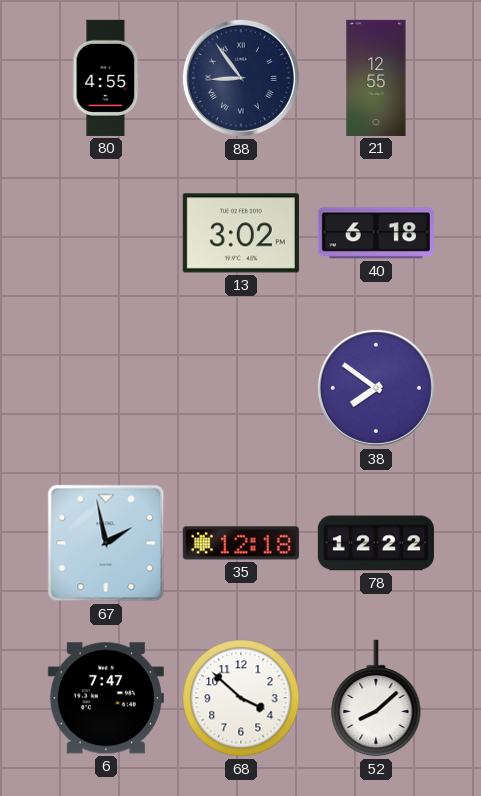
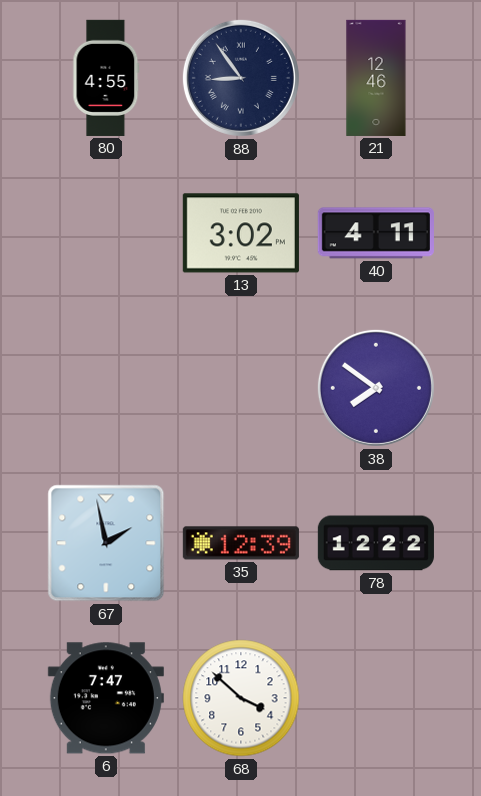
21: 12:55 -> 12:46
40: 6:18 -> 4:11
35: 12:18 -> 12:39
52: 8:08 -> none
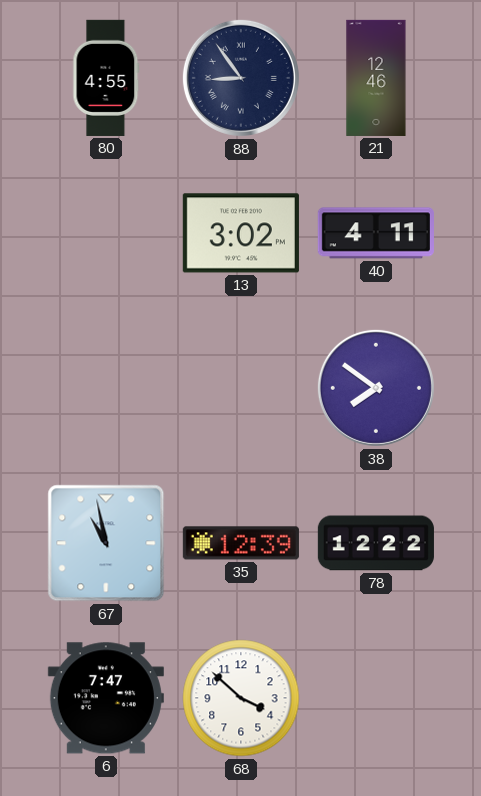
67: 1:58 -> 10:58
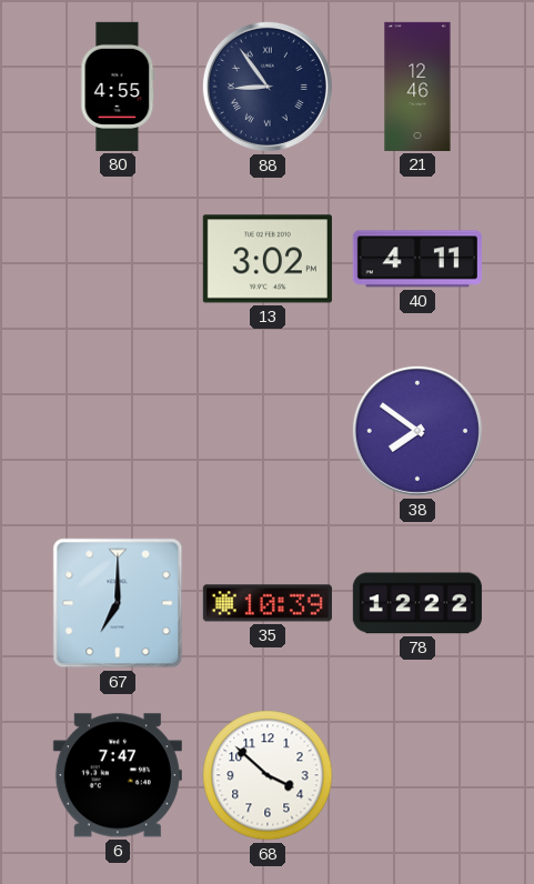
67: 10:58 -> 7:00
35: 12:39 -> 10:39
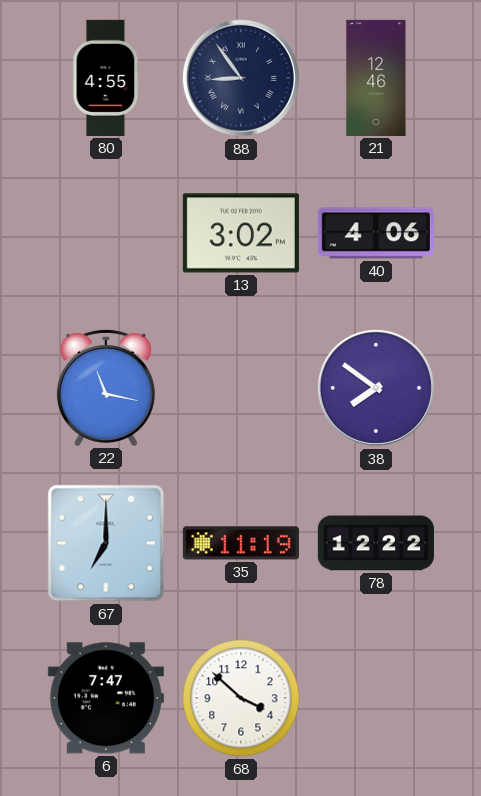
40: 4:11 -> 4:06
22: none -> 11:17
35: 10:39 -> 11:19
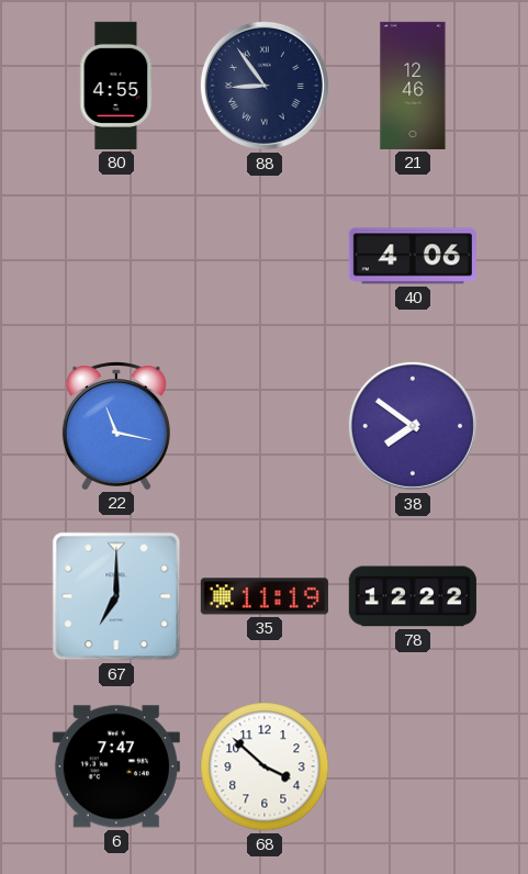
13: 3:02 -> none
